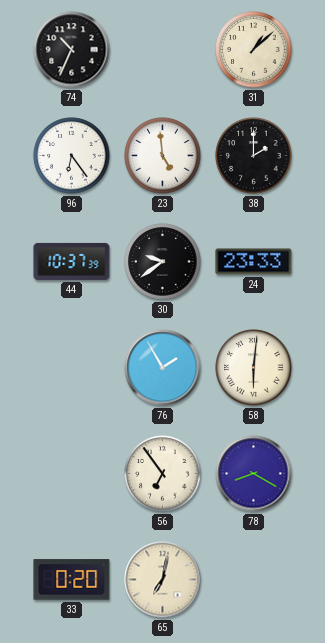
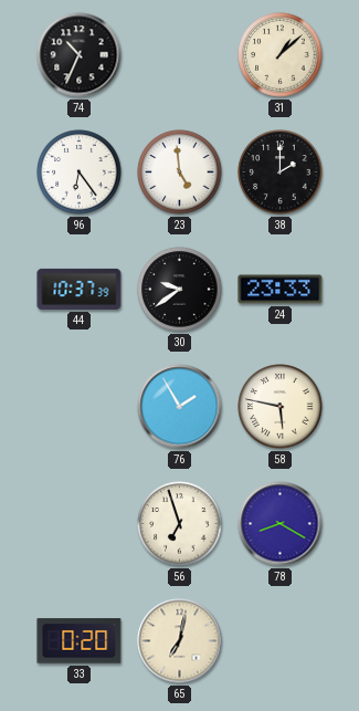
58: 6:01 -> 5:47
56: 6:54 -> 6:57
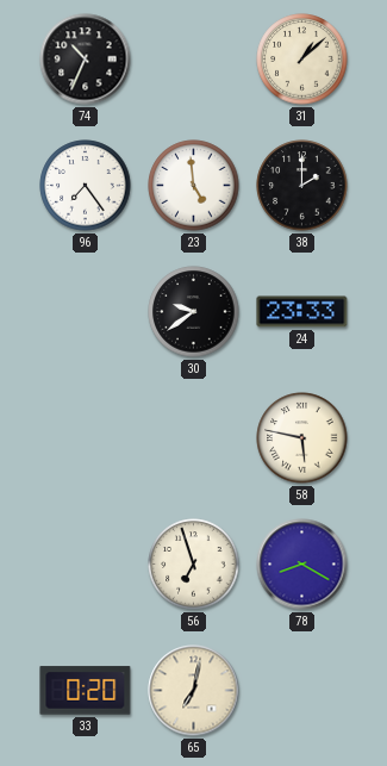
96: 6:24 -> 7:24
44: 10:37 -> none
76: 1:55 -> none
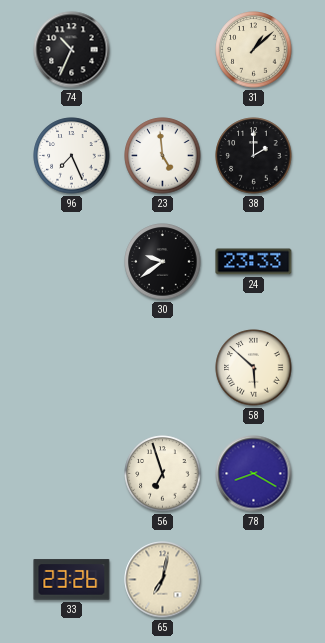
96: 7:24 -> 7:26
58: 5:47 -> 5:52
33: 0:20 -> 23:26
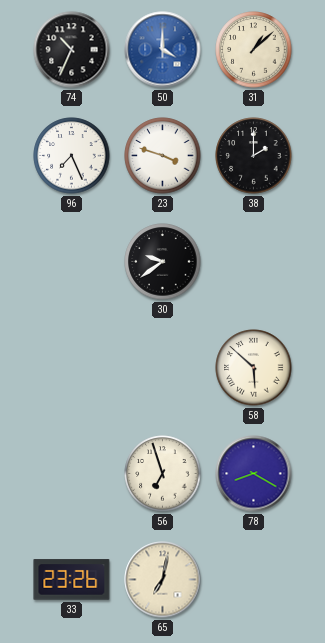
50: none -> 4:00
23: 4:59 -> 3:48
24: 23:33 -> none
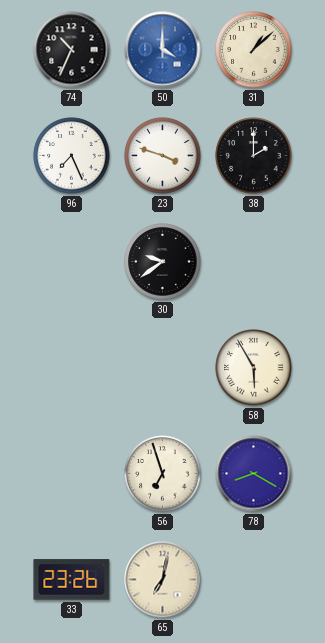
58: 5:52 -> 5:55
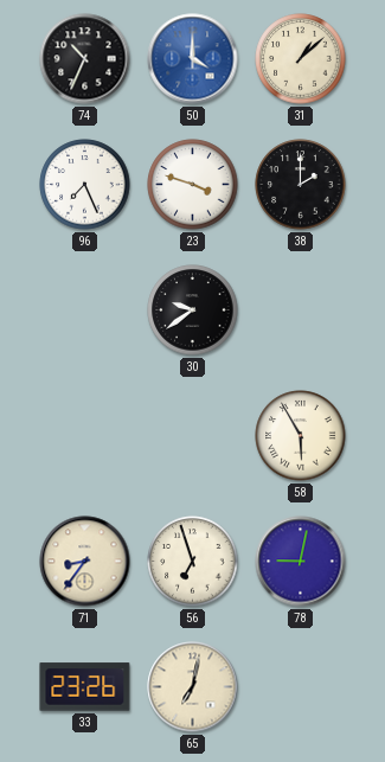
71: none -> 8:36
78: 8:20 -> 9:02
